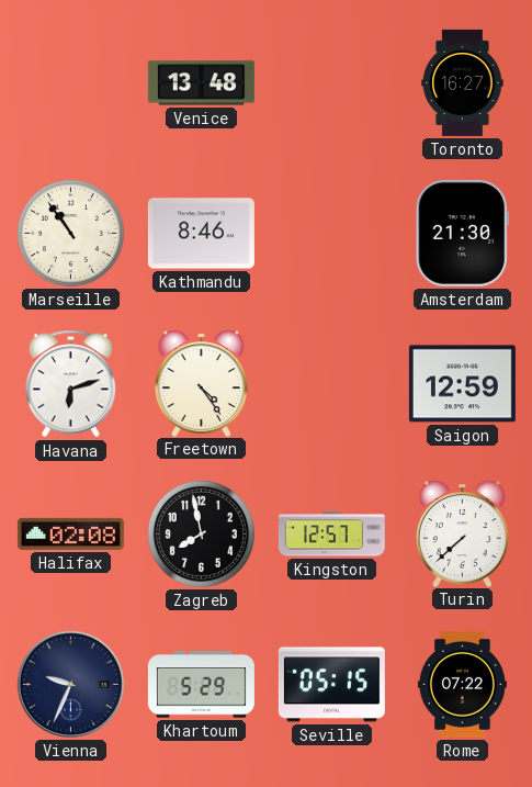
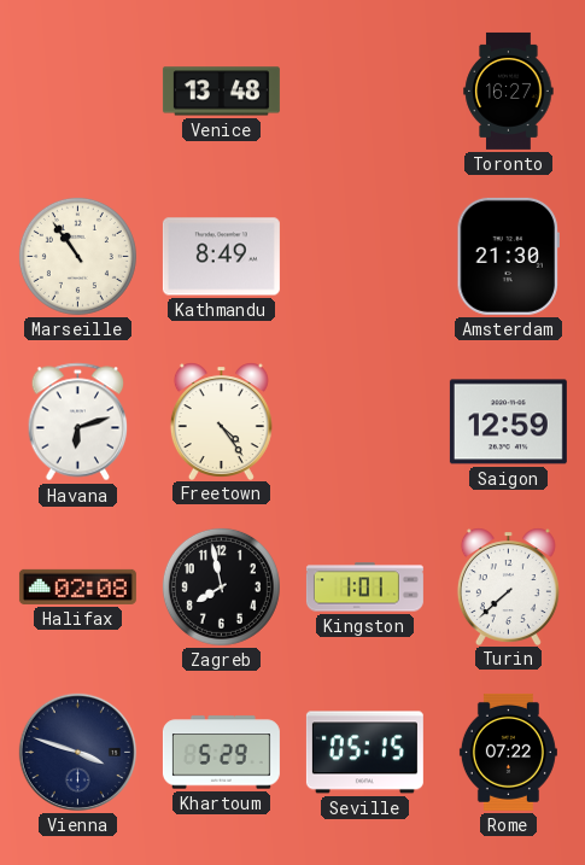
Kathmandu: 8:46 -> 8:49
Kingston: 12:57 -> 1:01
Vienna: 9:34 -> 3:48
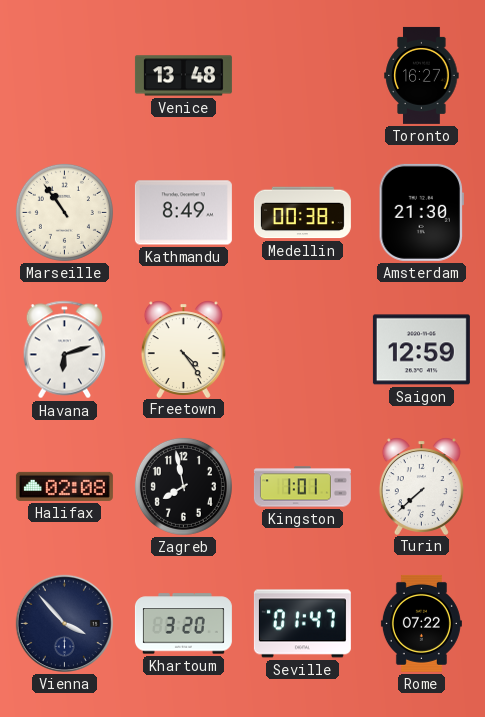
Medellin: none -> 00:38
Vienna: 3:48 -> 3:53
Khartoum: 5:29 -> 3:20
Seville: 05:15 -> 01:47
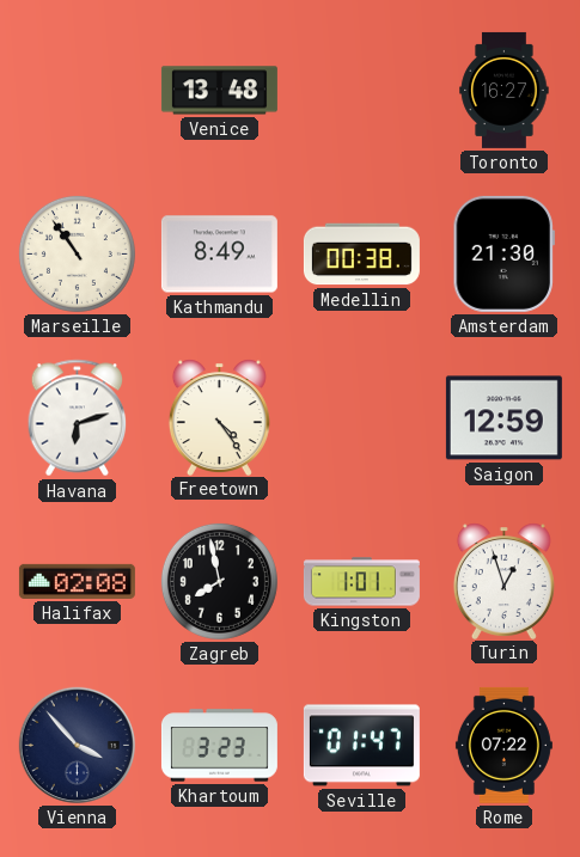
Turin: 7:38 -> 12:57
Khartoum: 3:20 -> 3:23
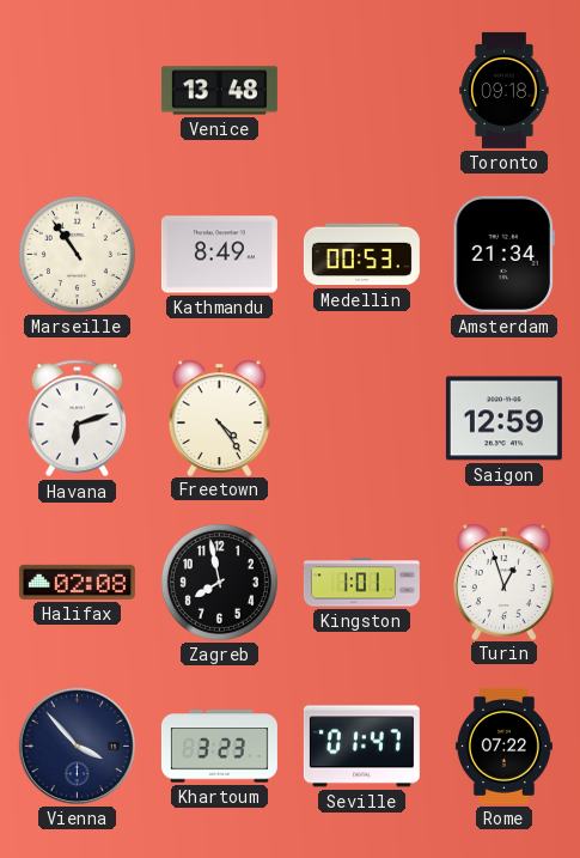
Toronto: 16:27 -> 09:18
Medellin: 00:38 -> 00:53
Amsterdam: 21:30 -> 21:34
